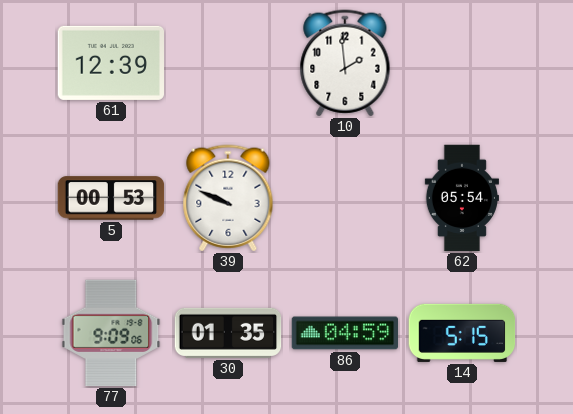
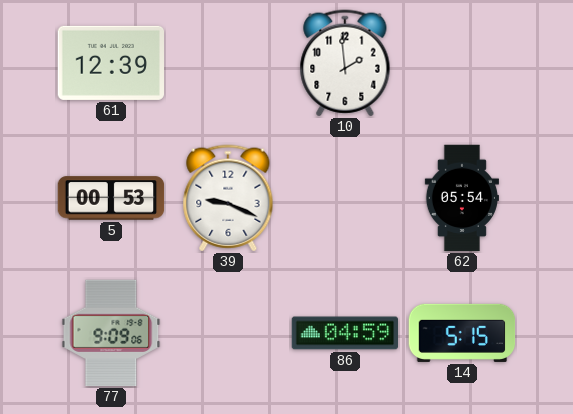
39: 9:49 -> 9:19
30: 01:35 -> none
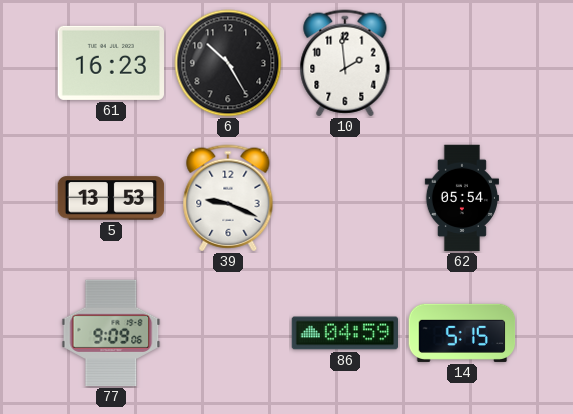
61: 12:39 -> 16:23
6: none -> 10:25
5: 00:53 -> 13:53
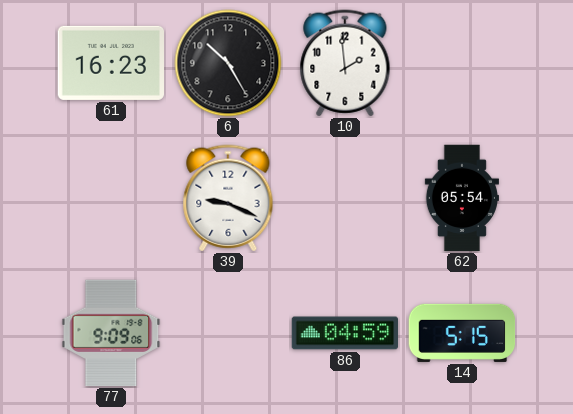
5: 13:53 -> none
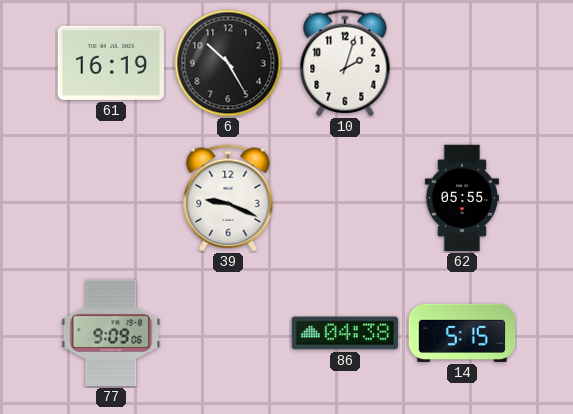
61: 16:23 -> 16:19
10: 1:59 -> 2:03
62: 05:54 -> 05:55
86: 04:59 -> 04:38
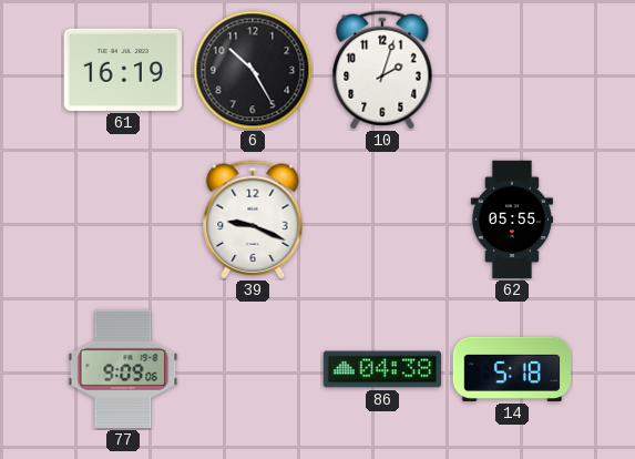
14: 5:15 -> 5:18
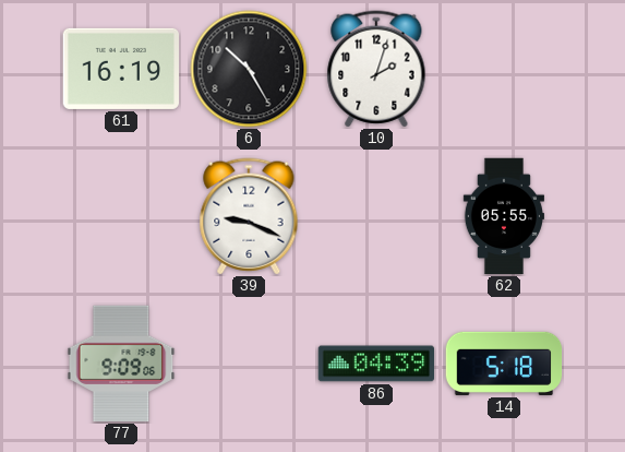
86: 04:38 -> 04:39
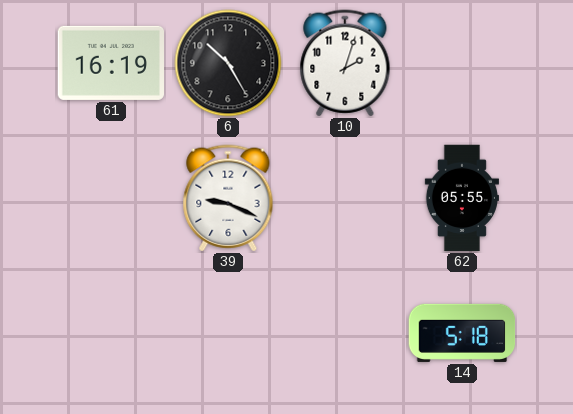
77: 9:09 -> none
86: 04:39 -> none
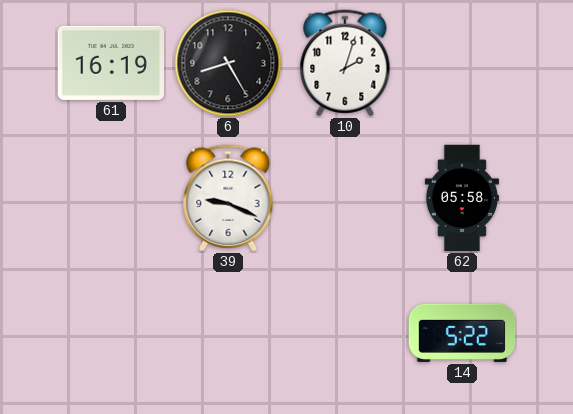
6: 10:25 -> 8:25
62: 05:55 -> 05:58
14: 5:18 -> 5:22
